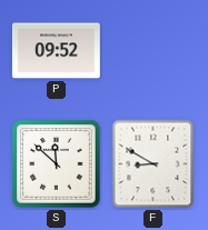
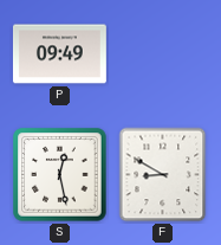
P: 09:52 -> 09:49
S: 11:52 -> 12:28
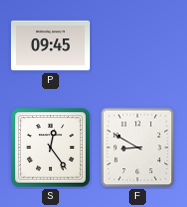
P: 09:49 -> 09:45
S: 12:28 -> 12:24
